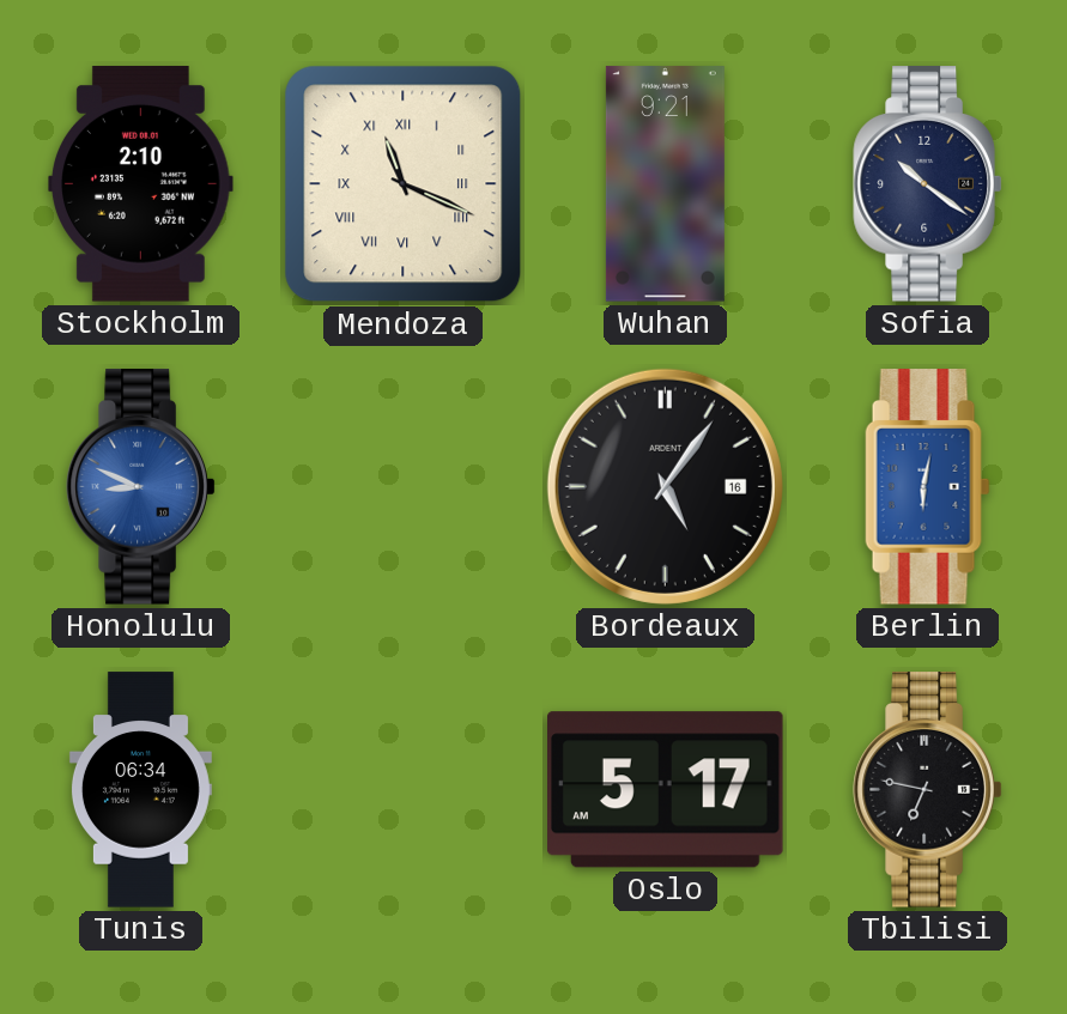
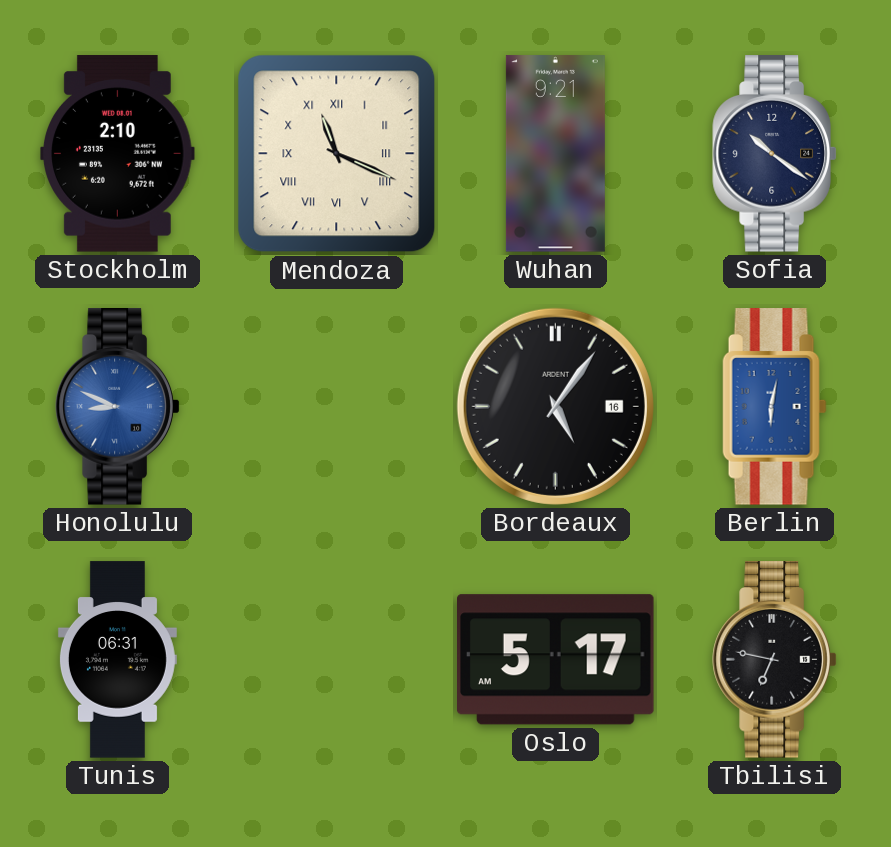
Tunis: 06:34 -> 06:31
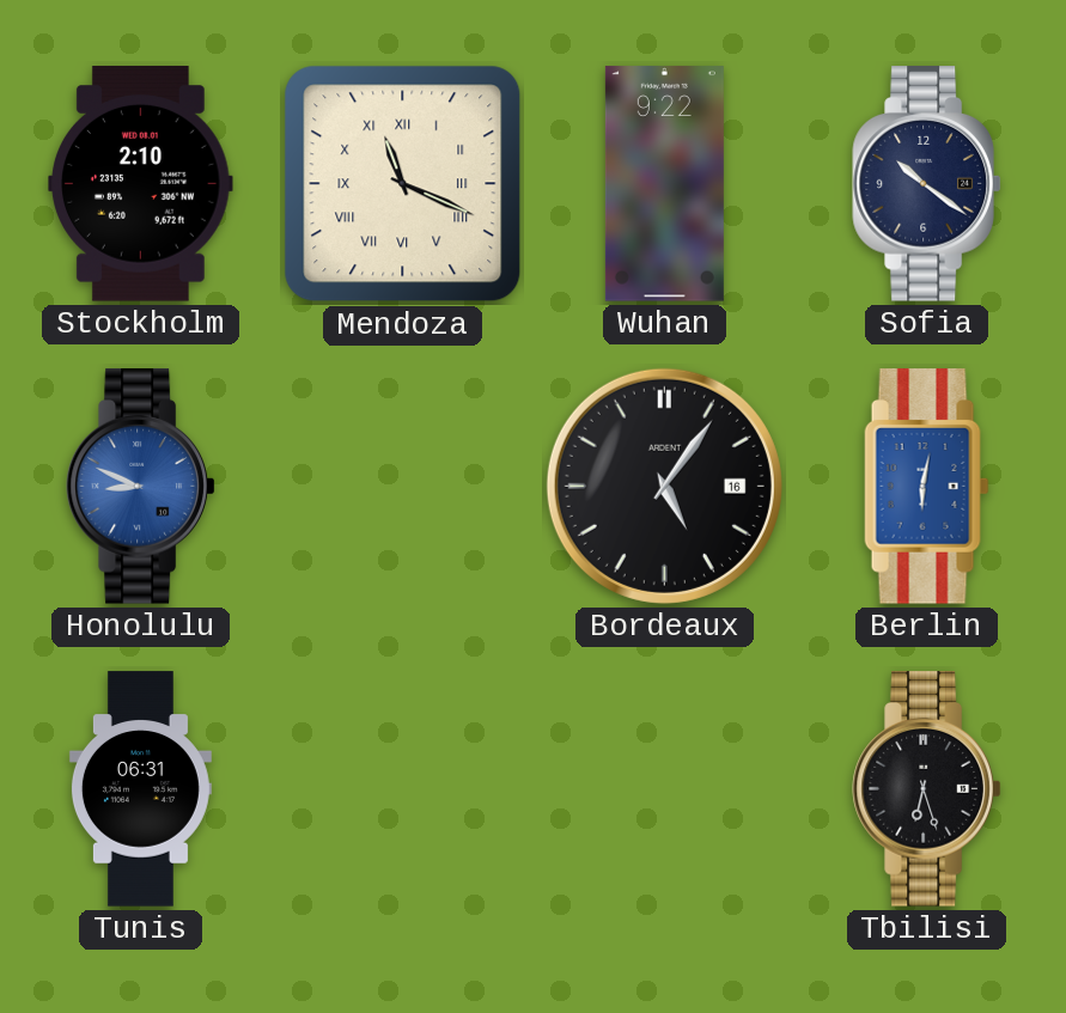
Wuhan: 9:21 -> 9:22
Oslo: 5:17 -> none
Tbilisi: 6:47 -> 6:27
